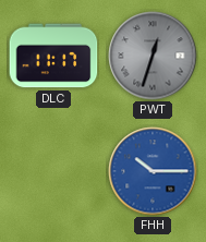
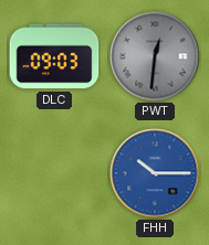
DLC: 11:17 -> 09:03
PWT: 12:33 -> 12:31
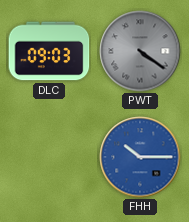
PWT: 12:31 -> 4:21
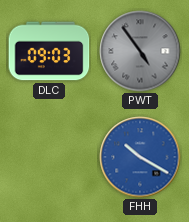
PWT: 4:21 -> 4:54
FHH: 10:15 -> 10:20
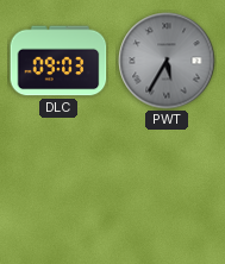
PWT: 4:54 -> 5:35
FHH: 10:20 -> none
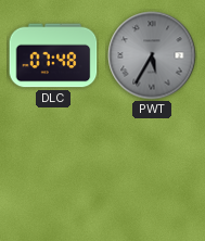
DLC: 09:03 -> 07:48
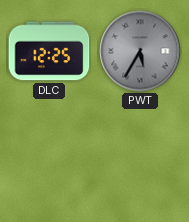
DLC: 07:48 -> 12:25
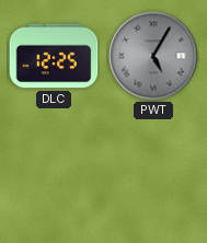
PWT: 5:35 -> 5:05
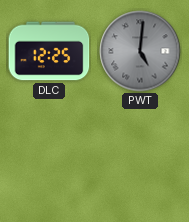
PWT: 5:05 -> 5:01
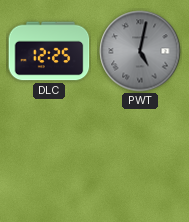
PWT: 5:01 -> 5:02
